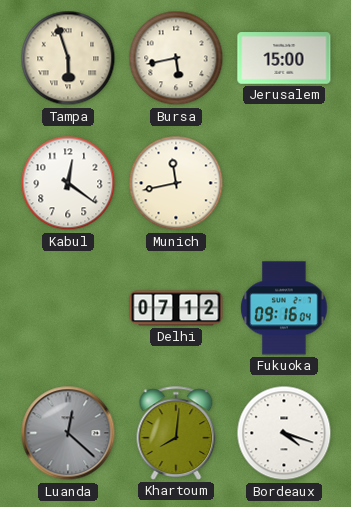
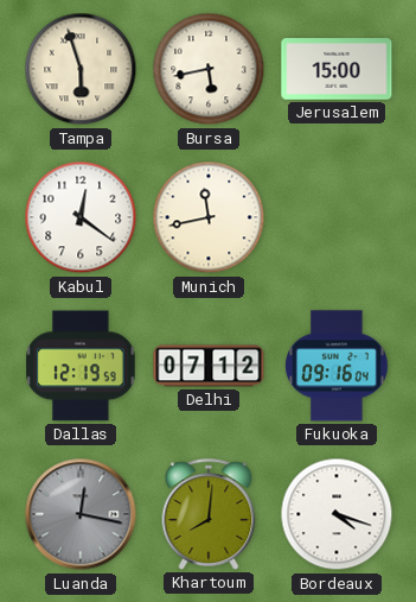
Dallas: none -> 12:19
Luanda: 12:22 -> 12:17
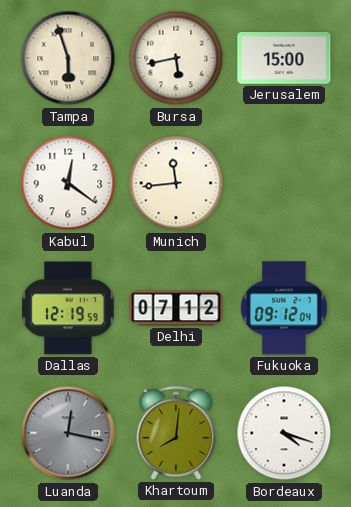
Munich: 11:43 -> 11:44
Fukuoka: 09:16 -> 09:12
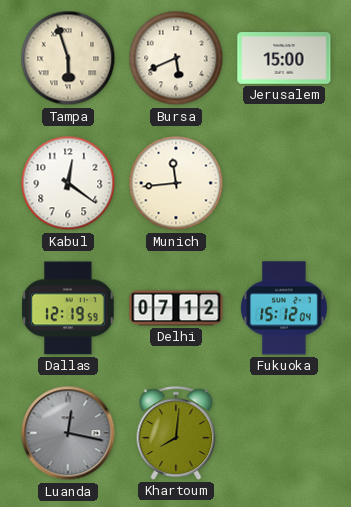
Bursa: 5:43 -> 5:41
Fukuoka: 09:12 -> 15:12
Bordeaux: 4:18 -> none
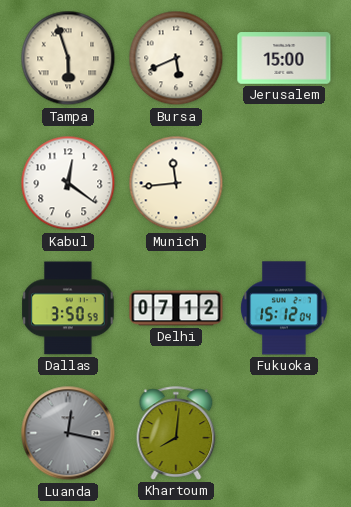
Dallas: 12:19 -> 3:50
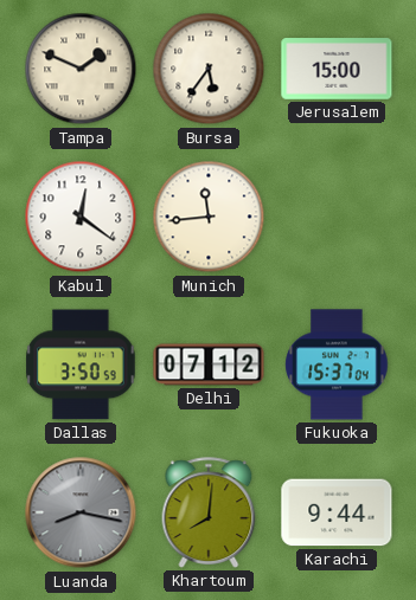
Tampa: 5:57 -> 1:49
Bursa: 5:41 -> 5:36
Fukuoka: 15:12 -> 15:37
Luanda: 12:17 -> 8:17
Karachi: none -> 9:44
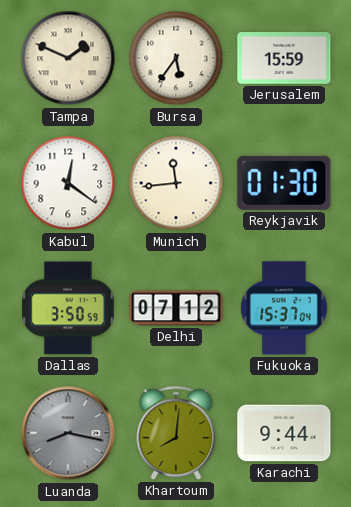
Jerusalem: 15:00 -> 15:59
Reykjavik: none -> 01:30
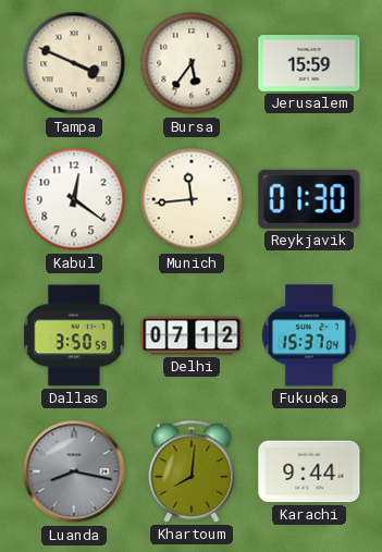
Tampa: 1:49 -> 3:49
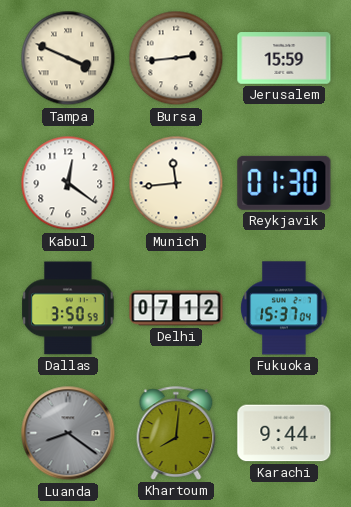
Bursa: 5:36 -> 2:44
Luanda: 8:17 -> 8:21
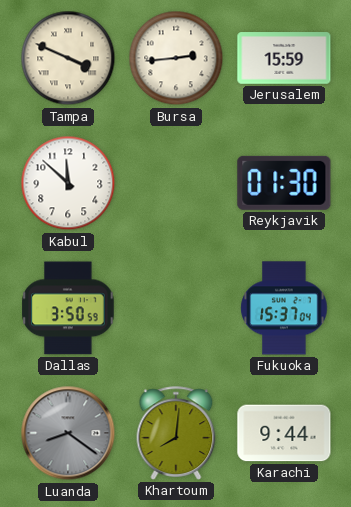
Kabul: 12:21 -> 11:52
Munich: 11:44 -> none
Delhi: 07:12 -> none
